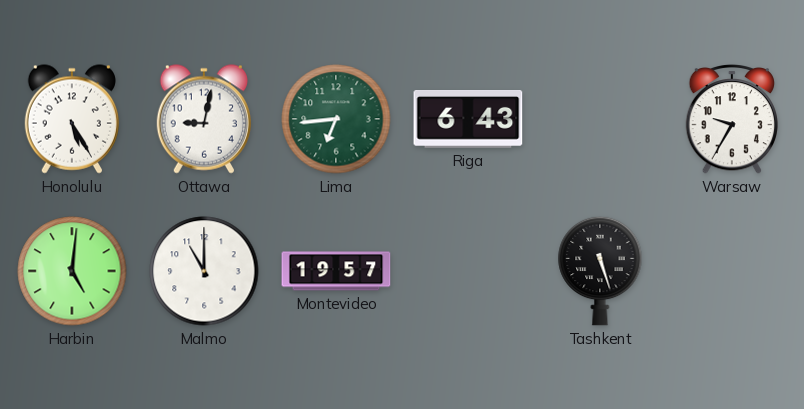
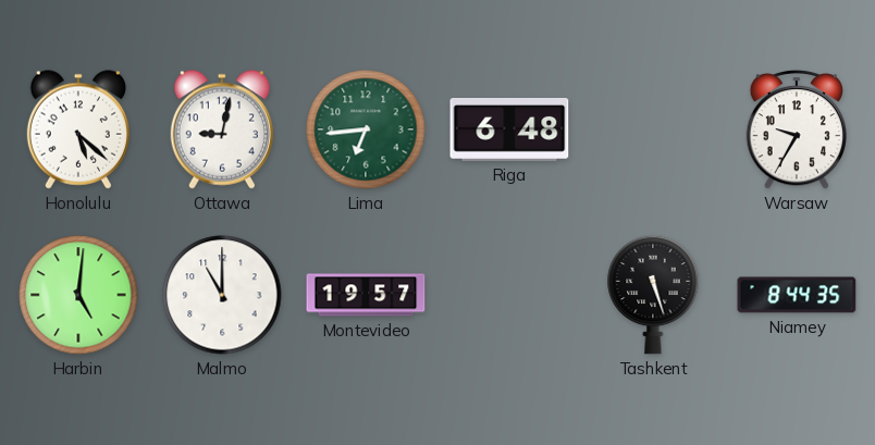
Honolulu: 5:25 -> 5:22
Riga: 6:43 -> 6:48
Niamey: none -> 8:44
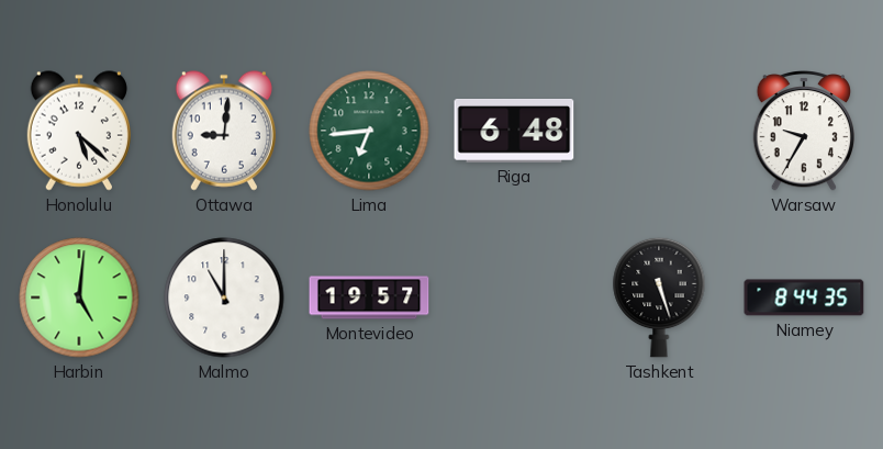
Ottawa: 9:02 -> 9:01
